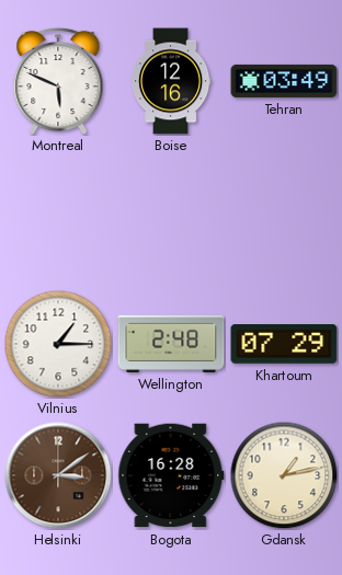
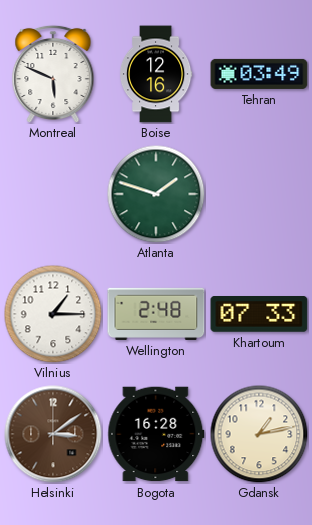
Atlanta: none -> 1:48
Khartoum: 07:29 -> 07:33
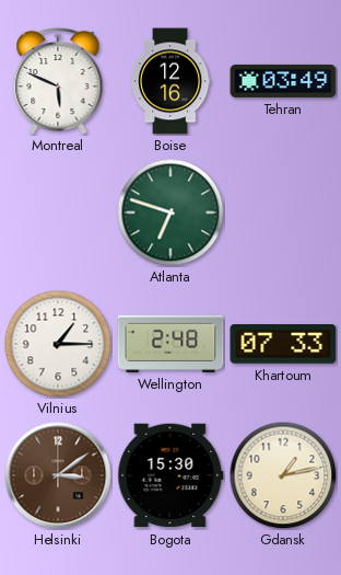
Atlanta: 1:48 -> 6:48
Bogota: 16:28 -> 15:30
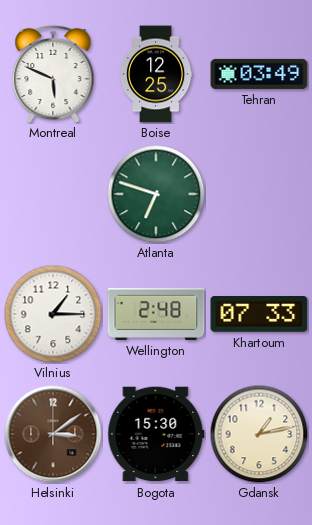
Boise: 12:16 -> 12:25
